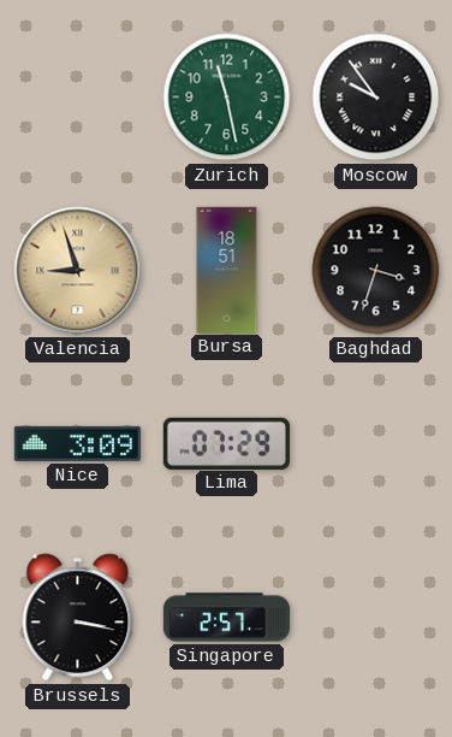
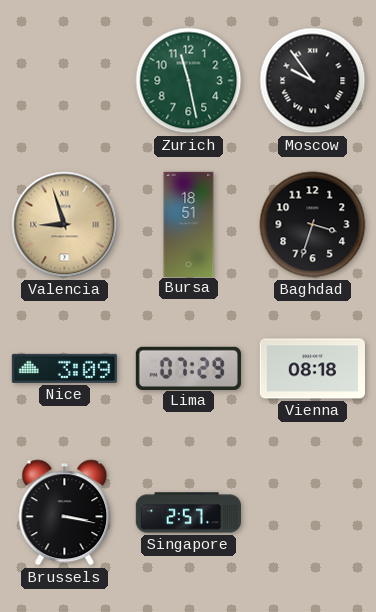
Vienna: none -> 08:18
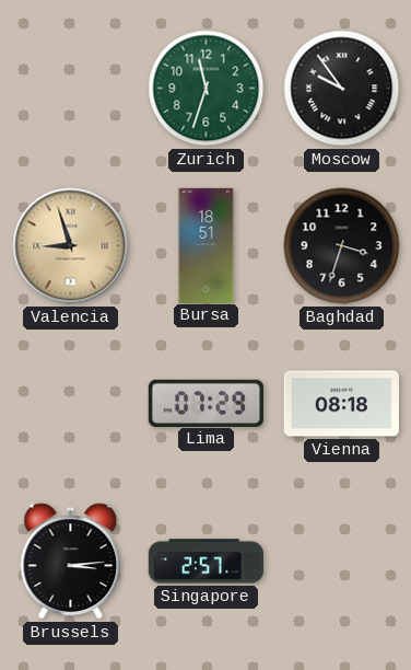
Zurich: 11:28 -> 11:33
Nice: 3:09 -> none
Brussels: 3:17 -> 3:14
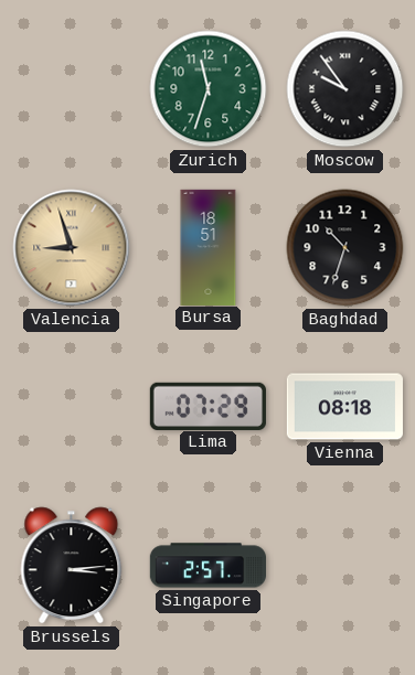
Baghdad: 3:33 -> 10:33
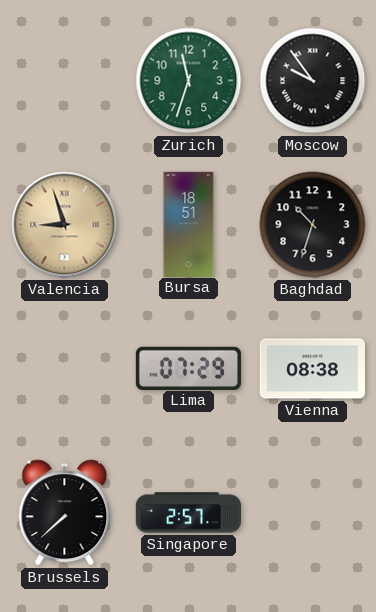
Vienna: 08:18 -> 08:38
Brussels: 3:14 -> 7:38
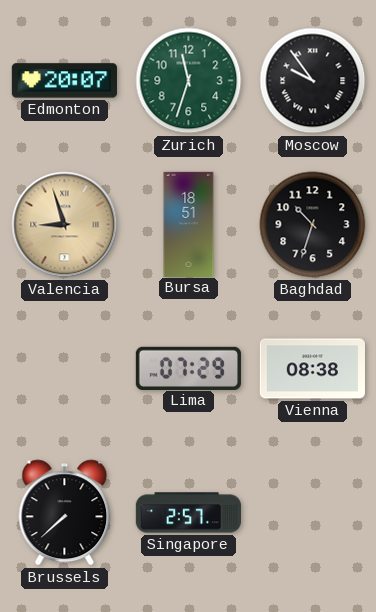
Edmonton: none -> 20:07
